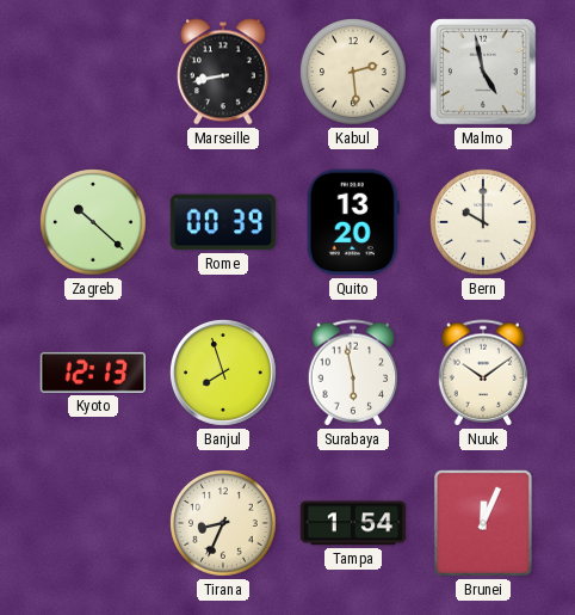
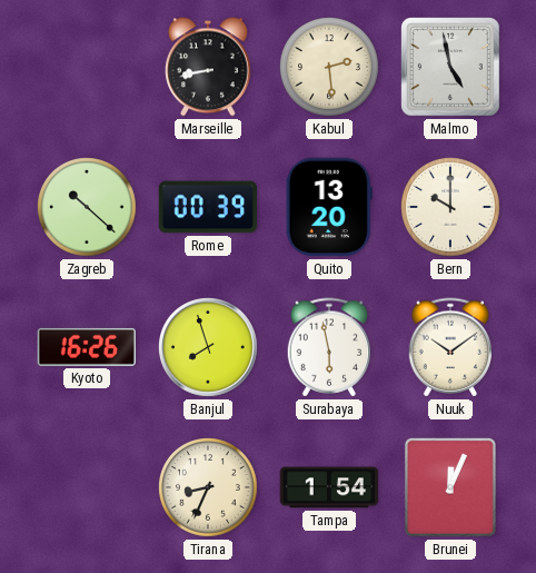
Kyoto: 12:13 -> 16:26
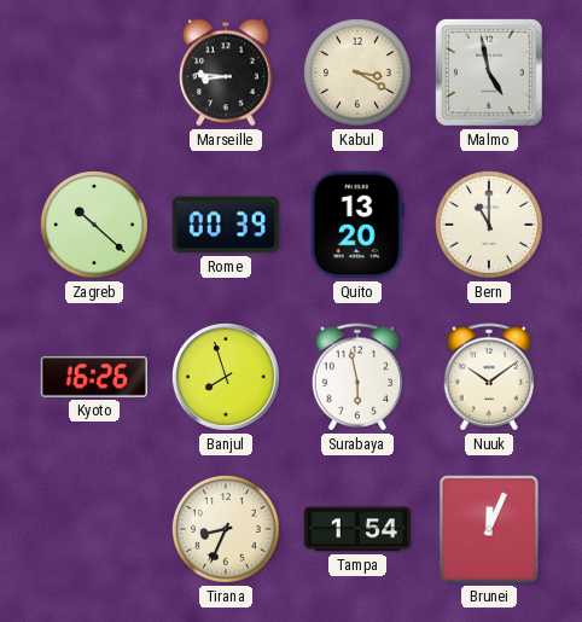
Marseille: 8:43 -> 8:46
Kabul: 2:29 -> 3:20
Bern: 10:00 -> 11:00
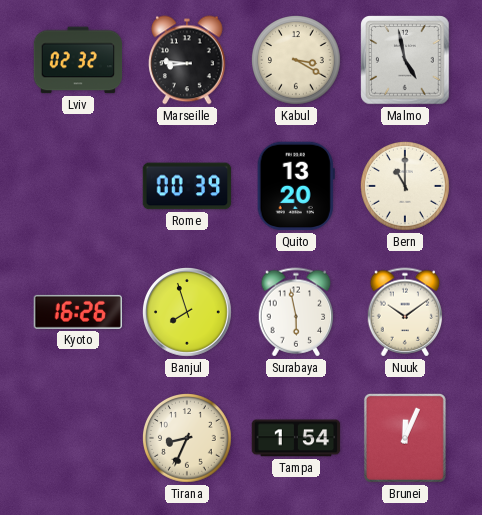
Lviv: none -> 02:32
Zagreb: 10:22 -> none
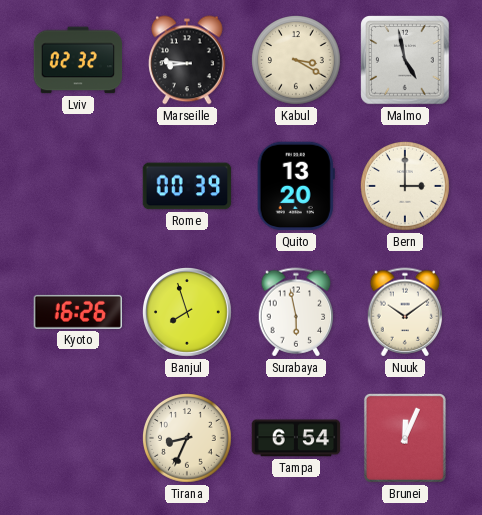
Bern: 11:00 -> 3:00
Tampa: 1:54 -> 6:54
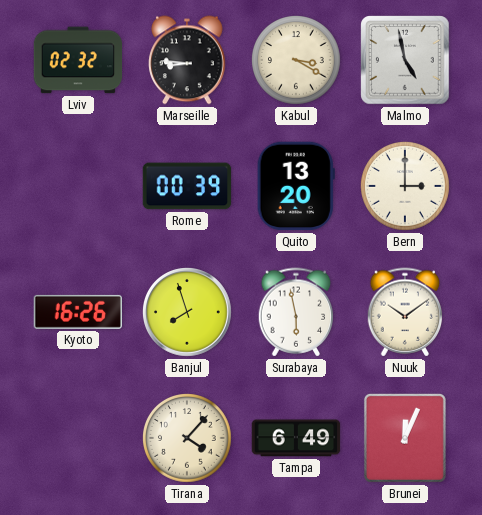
Tirana: 8:34 -> 4:07
Tampa: 6:54 -> 6:49
